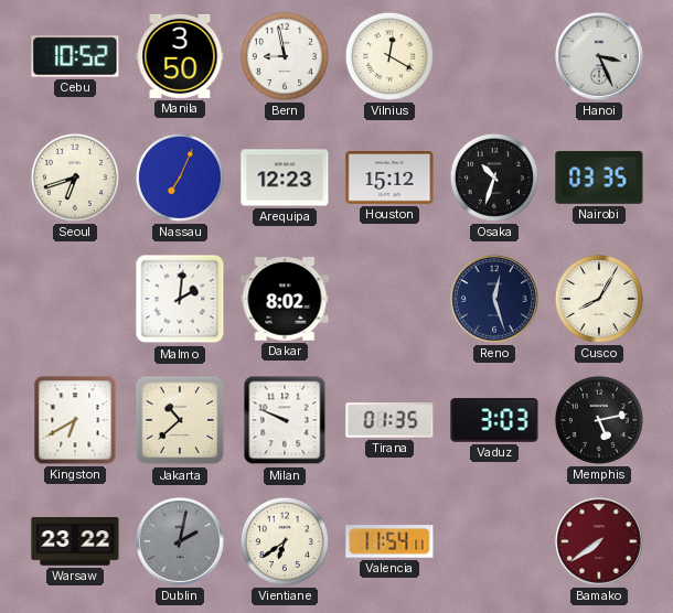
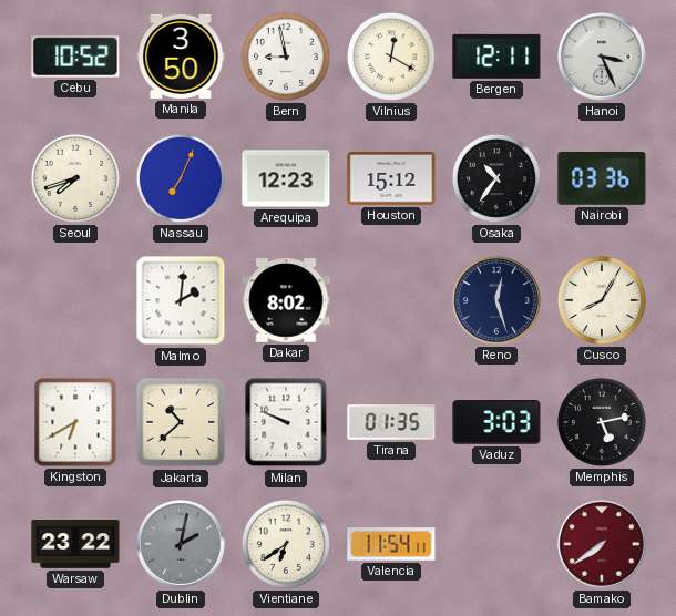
Bergen: none -> 12:11
Seoul: 6:42 -> 7:42
Osaka: 10:33 -> 10:36
Nairobi: 03:35 -> 03:36
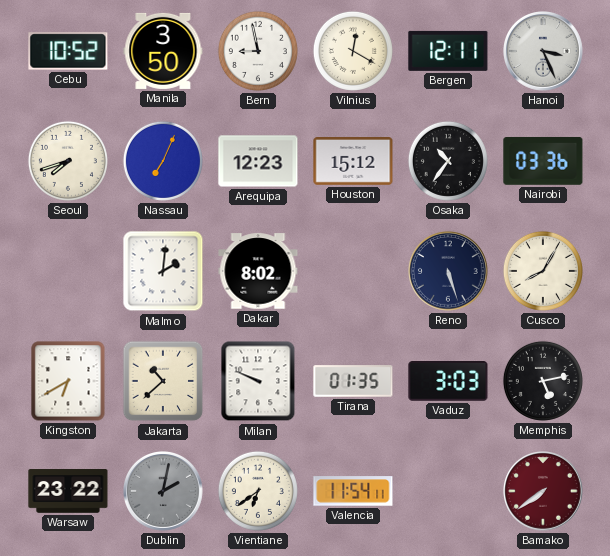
Reno: 12:27 -> 5:27
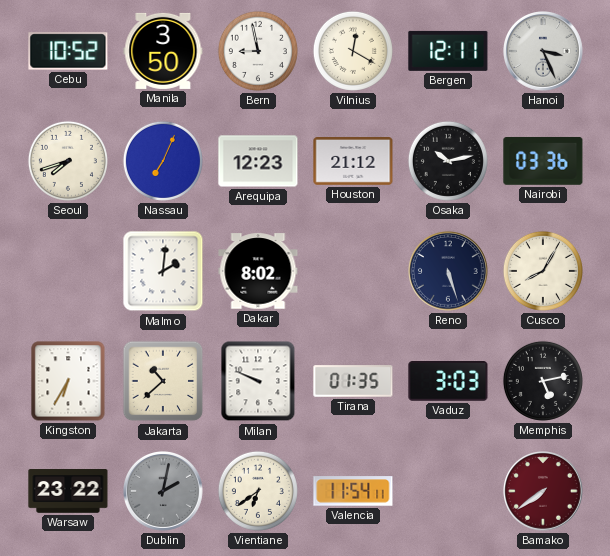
Houston: 15:12 -> 21:12
Osaka: 10:36 -> 10:13
Kingston: 6:40 -> 6:35
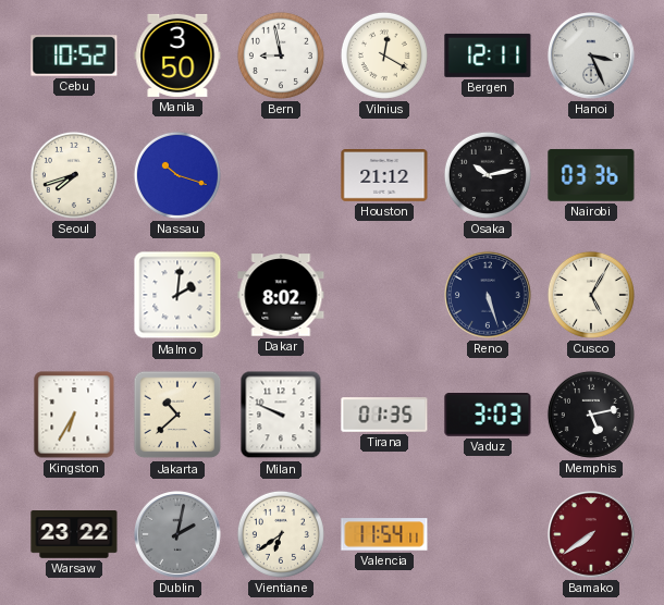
Nassau: 7:04 -> 10:18
Arequipa: 12:23 -> none
Cusco: 8:05 -> 5:05
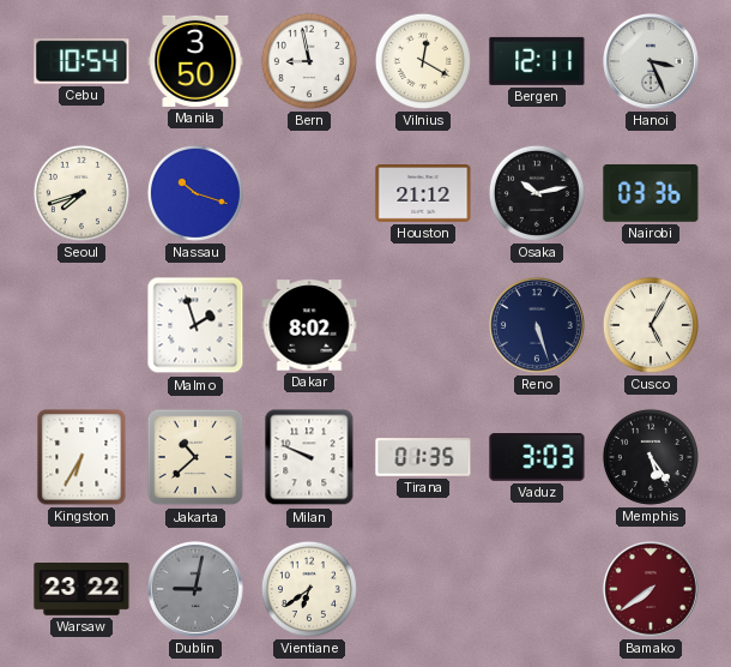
Cebu: 10:52 -> 10:54
Malmo: 2:01 -> 1:57
Memphis: 5:13 -> 5:24
Dublin: 2:02 -> 9:02
Valencia: 11:54 -> none
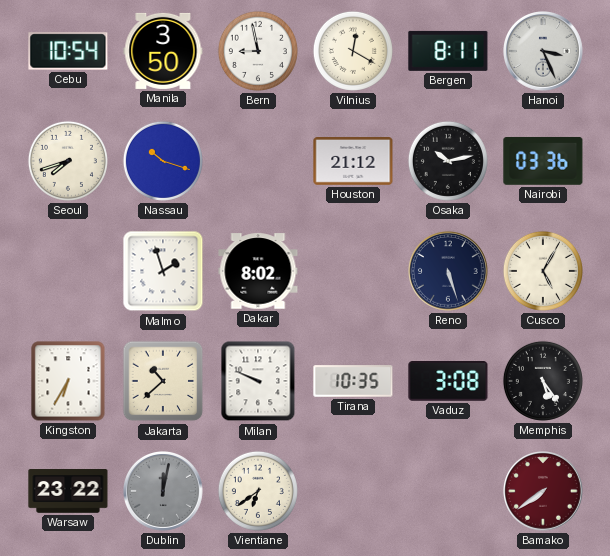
Bergen: 12:11 -> 8:11
Tirana: 01:35 -> 10:35
Vaduz: 3:03 -> 3:08
Dublin: 9:02 -> 12:02
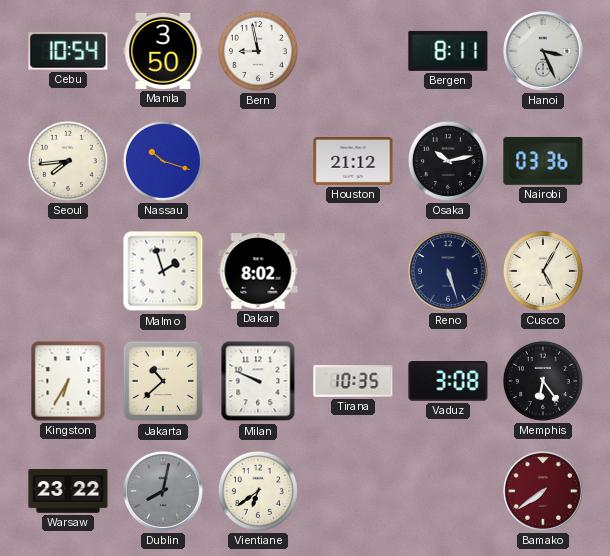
Vilnius: 12:20 -> none
Seoul: 7:42 -> 7:44
Memphis: 5:24 -> 6:24
Dublin: 12:02 -> 8:02
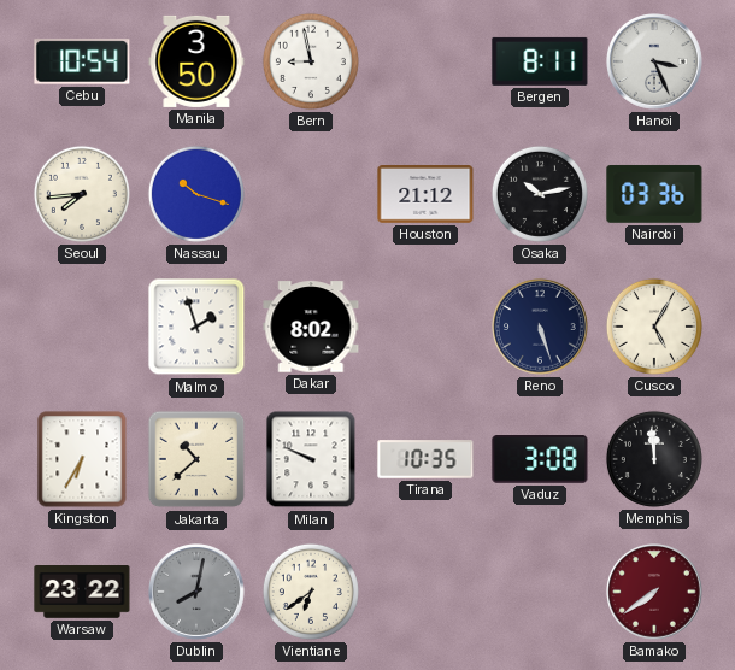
Memphis: 6:24 -> 11:59
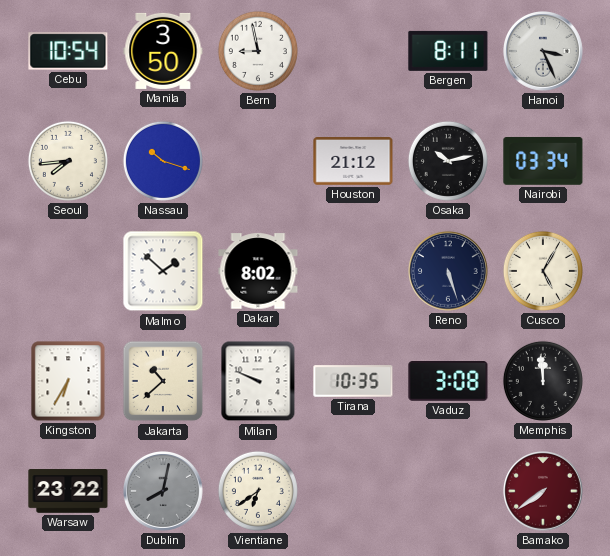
Nairobi: 03:36 -> 03:34
Malmo: 1:57 -> 1:52
